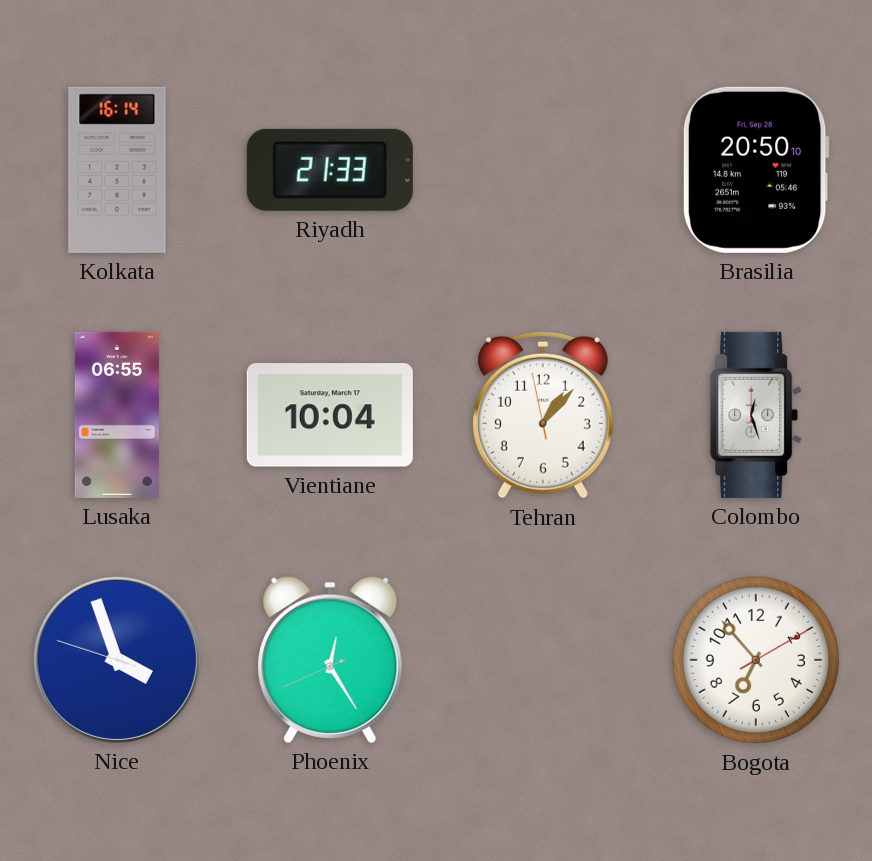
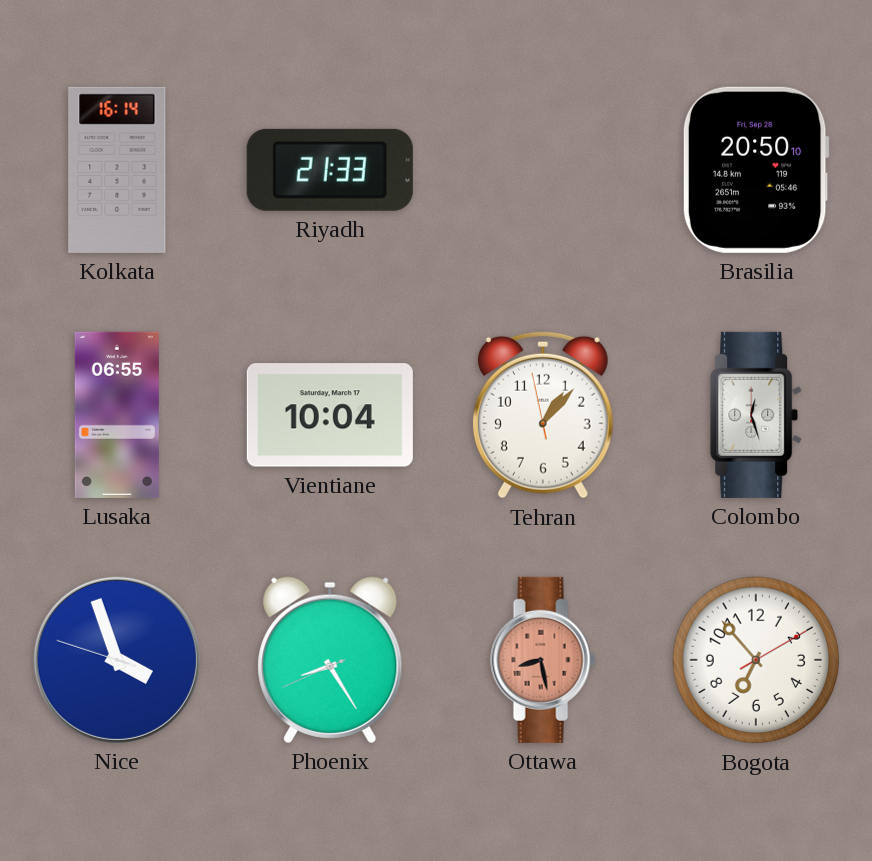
Phoenix: 12:24 -> 8:24
Ottawa: none -> 8:28
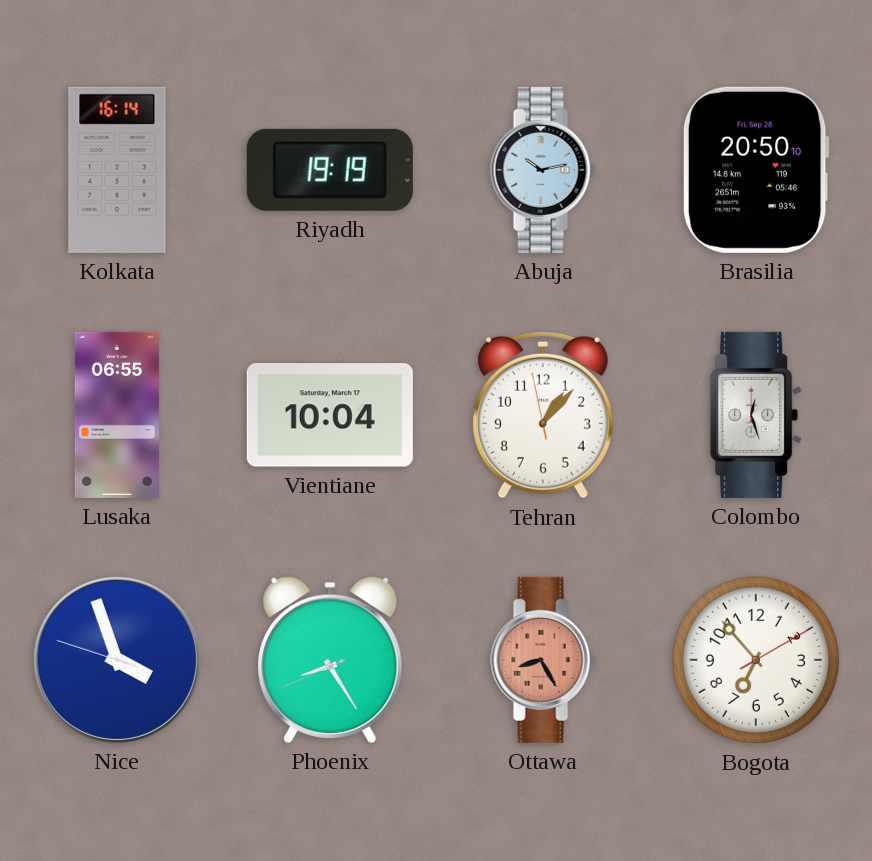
Riyadh: 21:33 -> 19:19
Abuja: none -> 10:13
Ottawa: 8:28 -> 8:25
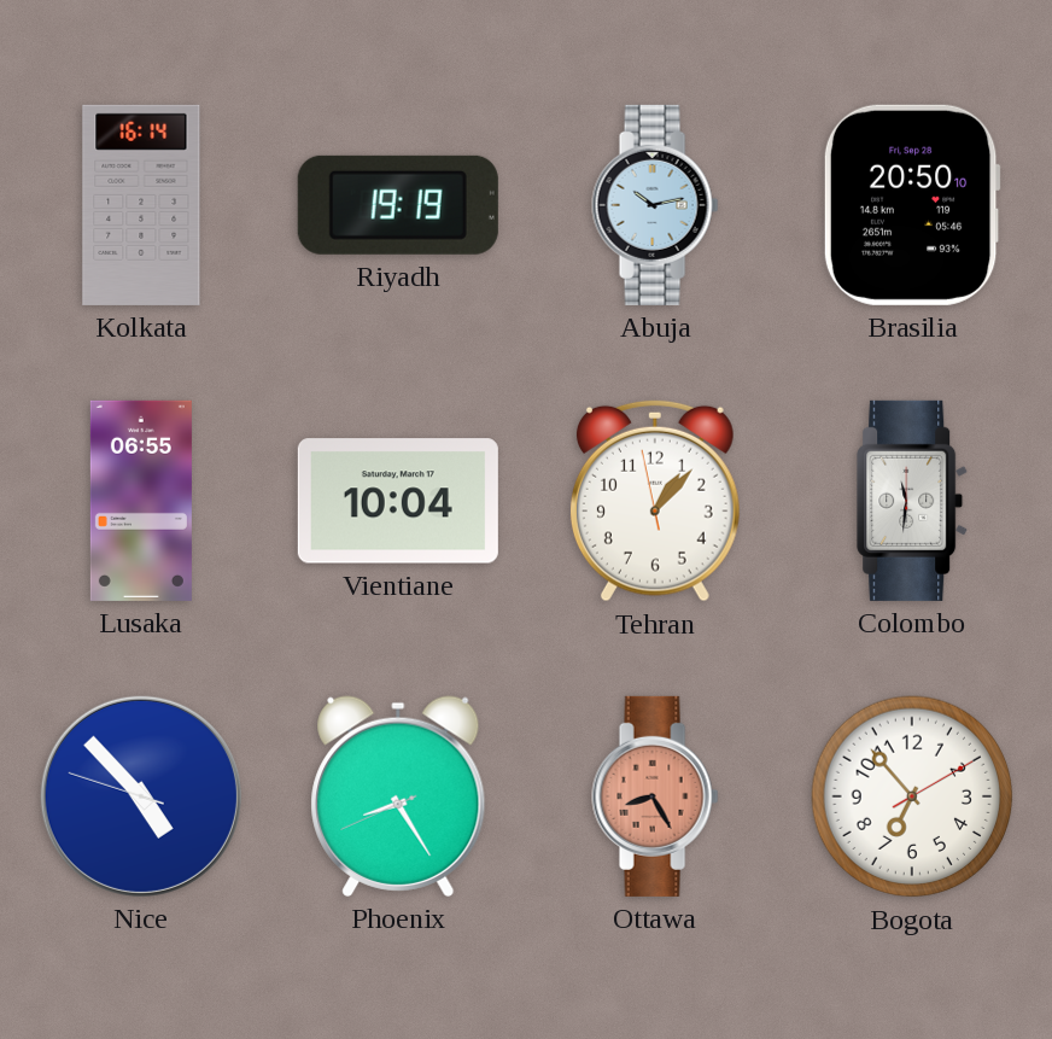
Colombo: 12:27 -> 11:31
Nice: 3:56 -> 4:52
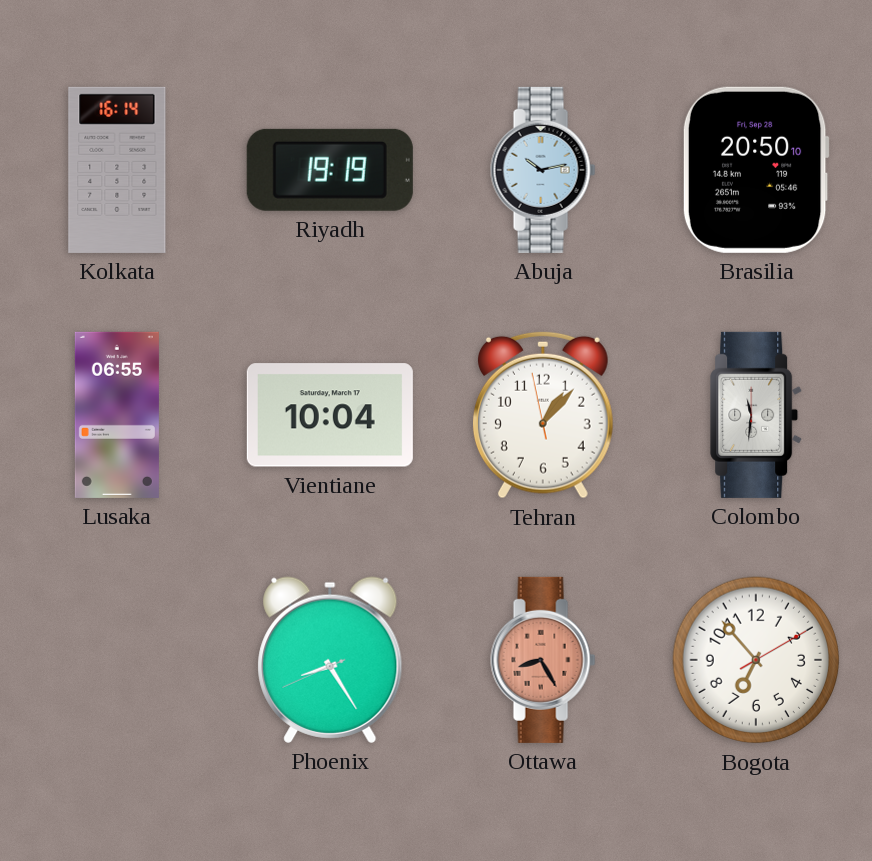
Nice: 4:52 -> none
